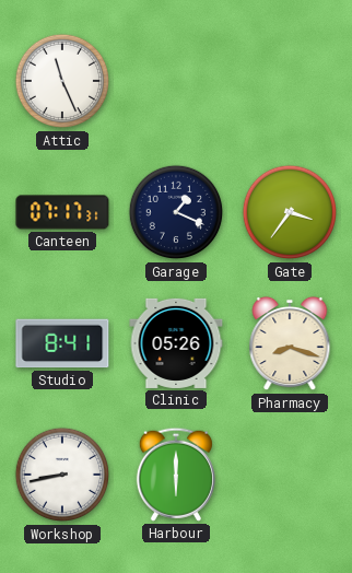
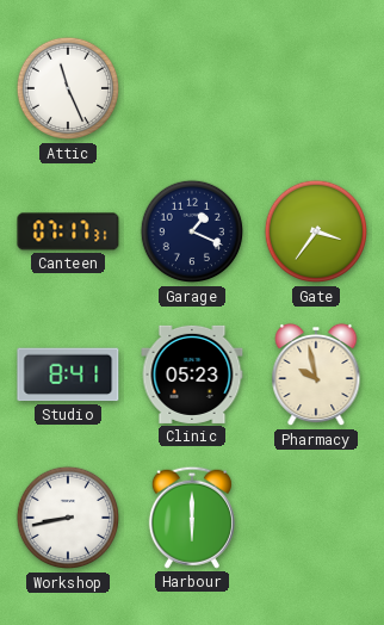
Clinic: 05:26 -> 05:23
Pharmacy: 8:18 -> 9:58
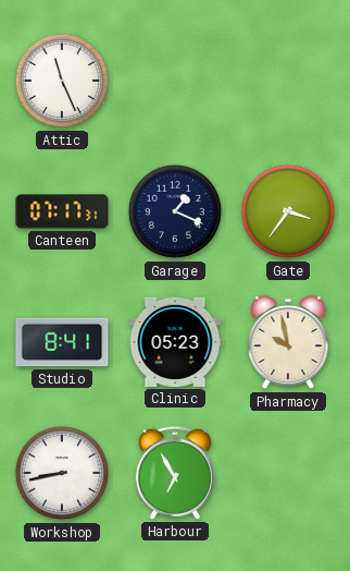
Harbour: 6:00 -> 6:55
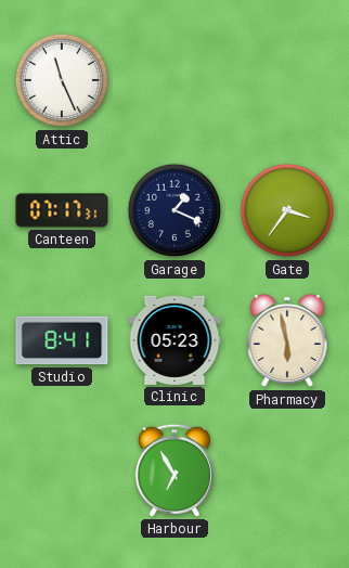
Pharmacy: 9:58 -> 5:58
Workshop: 8:43 -> none
